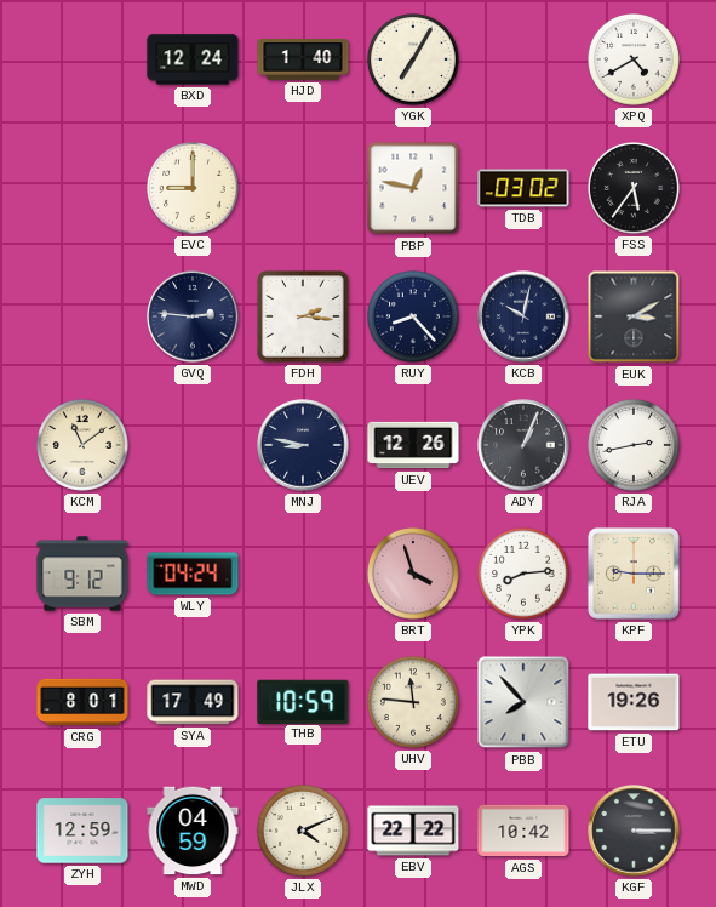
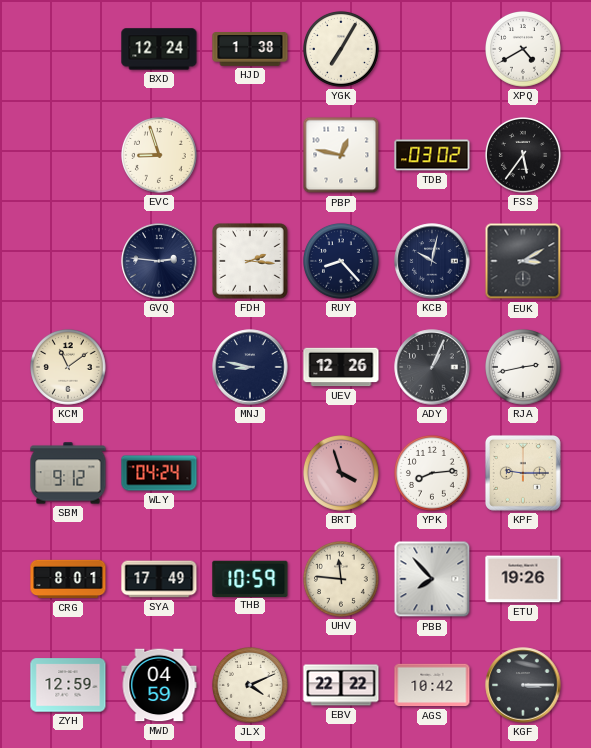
HJD: 1:40 -> 1:38
EVC: 9:00 -> 8:57
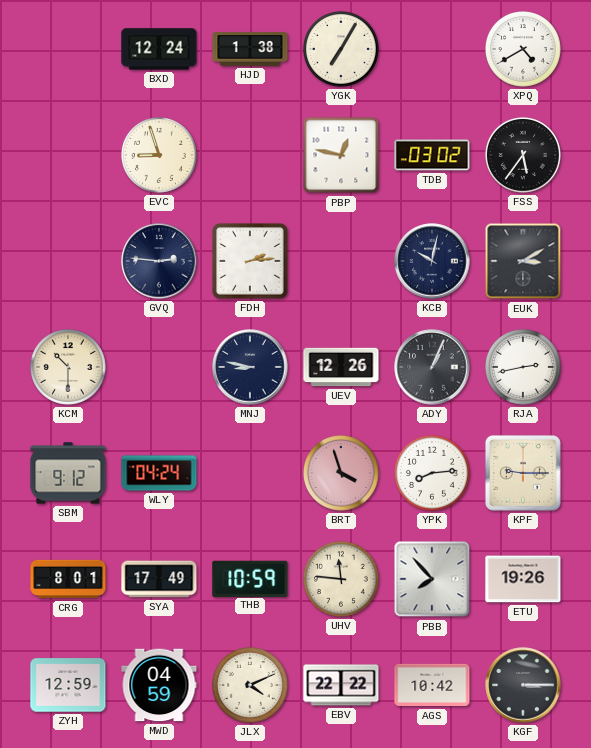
FDH: 2:16 -> 2:14
RUY: 8:23 -> none
KCM: 11:09 -> 10:30
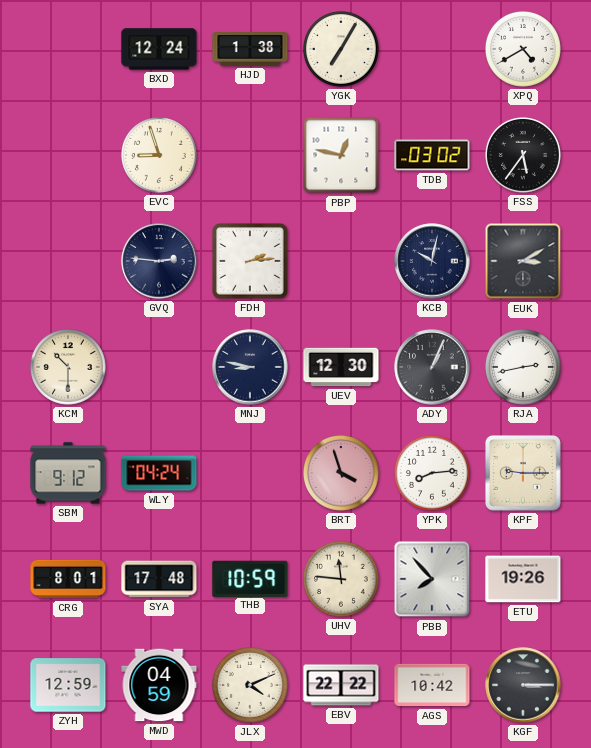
UEV: 12:26 -> 12:30
SYA: 17:49 -> 17:48
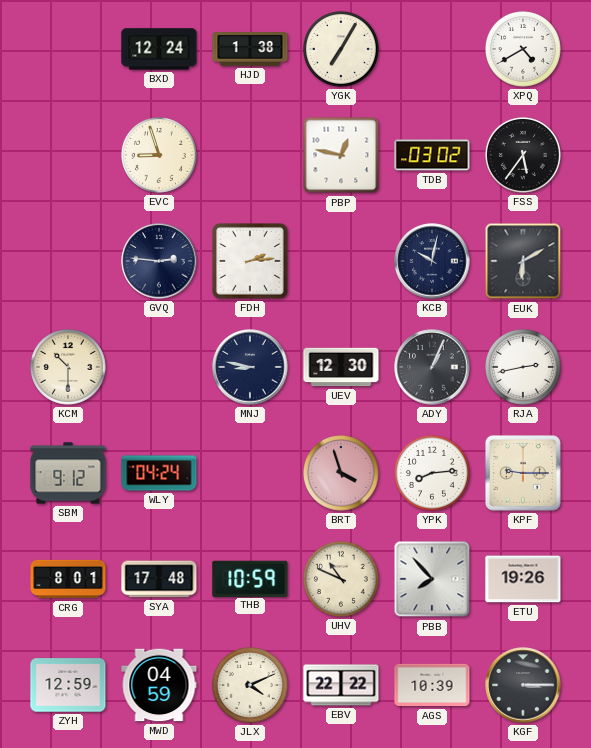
EUK: 3:10 -> 6:10
UHV: 11:46 -> 10:49
AGS: 10:42 -> 10:39
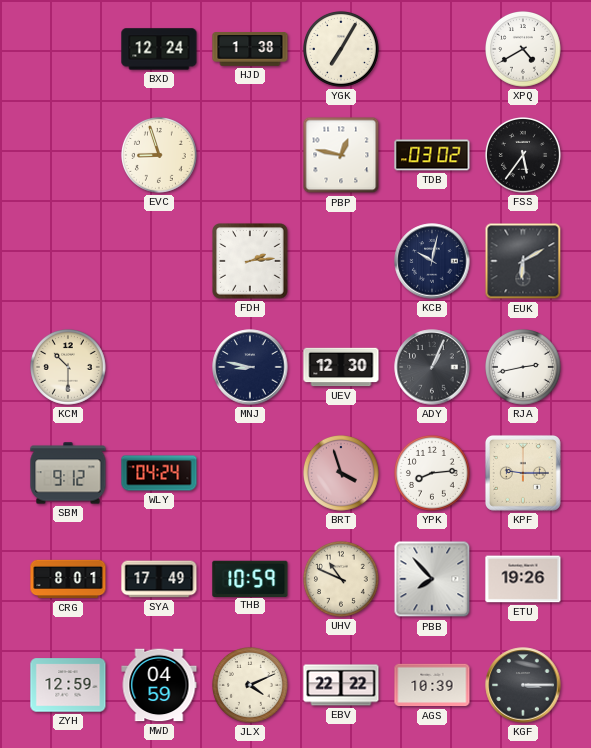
GVQ: 2:46 -> none
SYA: 17:48 -> 17:49
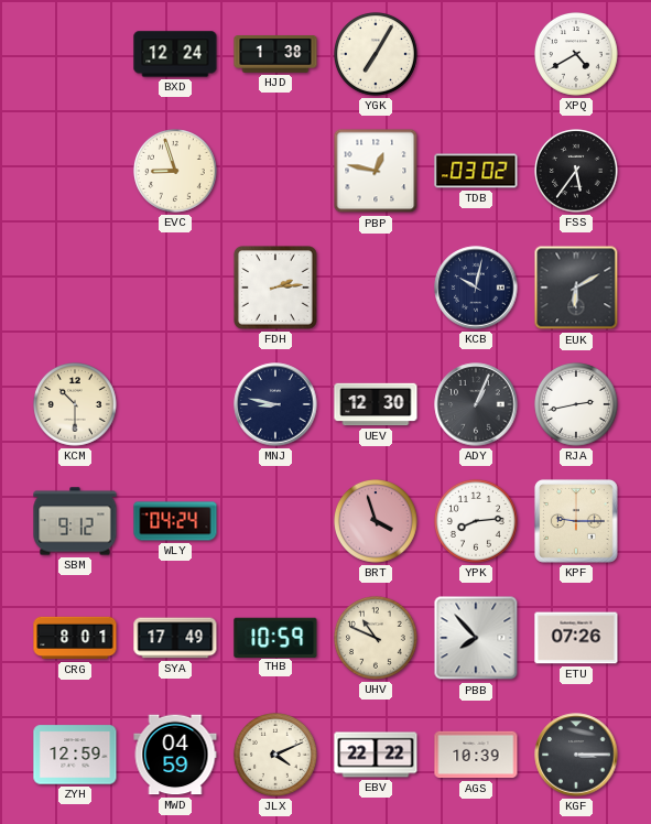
ETU: 19:26 -> 07:26
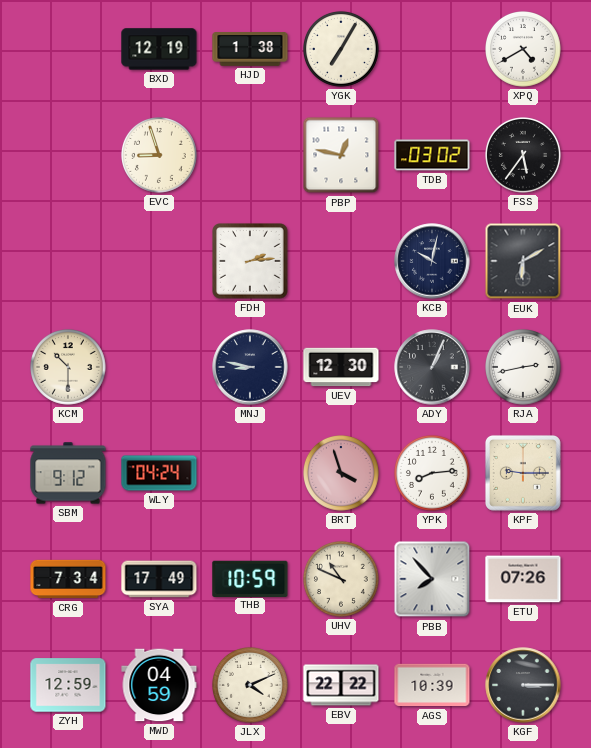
BXD: 12:24 -> 12:19
CRG: 8:01 -> 7:34
